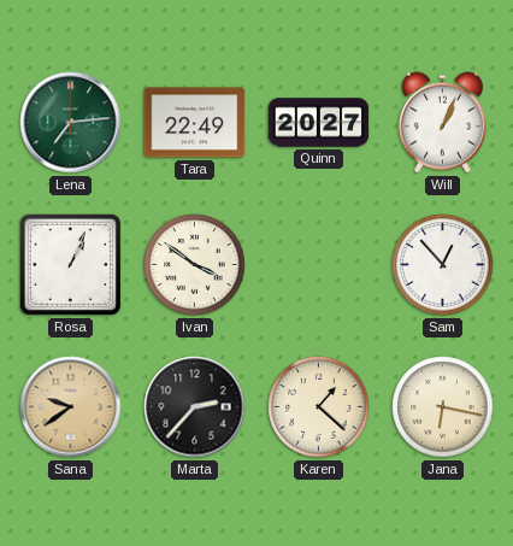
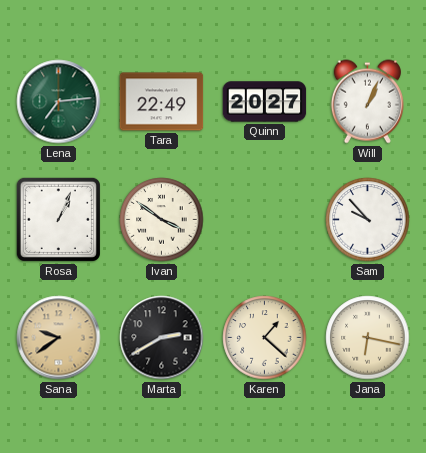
Sam: 12:53 -> 9:53
Marta: 2:37 -> 2:40
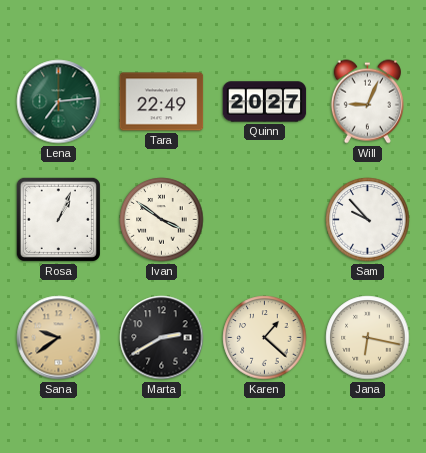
Will: 1:04 -> 9:04
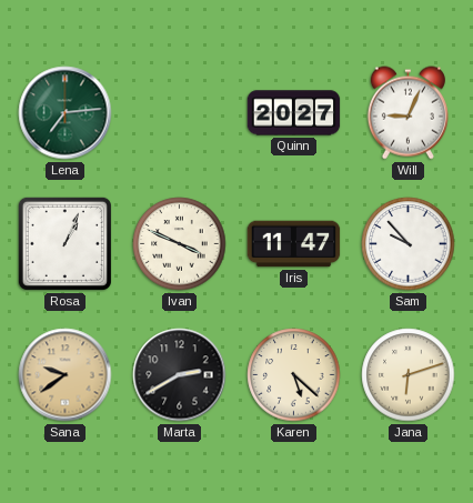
Tara: 22:49 -> none
Ivan: 3:51 -> 3:49
Iris: none -> 11:47
Karen: 1:22 -> 5:22
Jana: 6:17 -> 6:12
